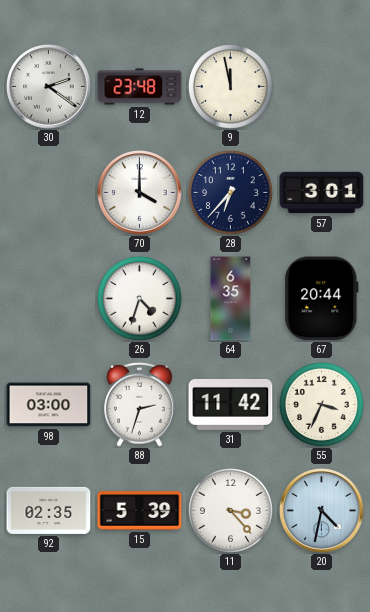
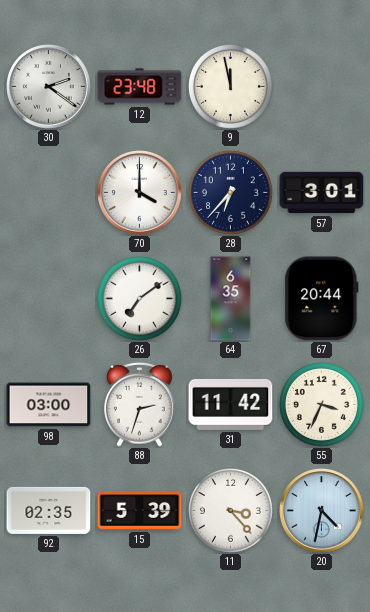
26: 4:33 -> 7:09
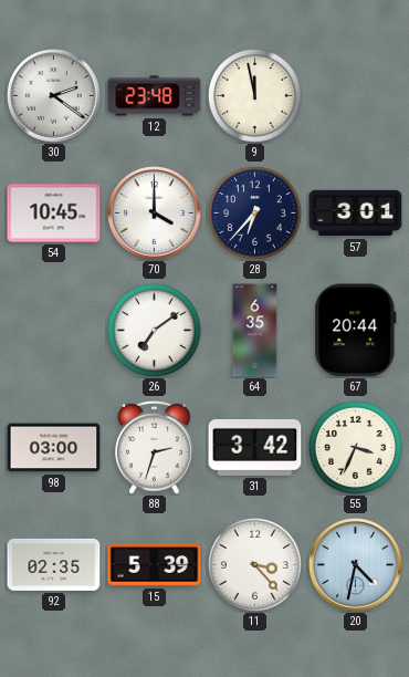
54: none -> 10:45
31: 11:42 -> 3:42
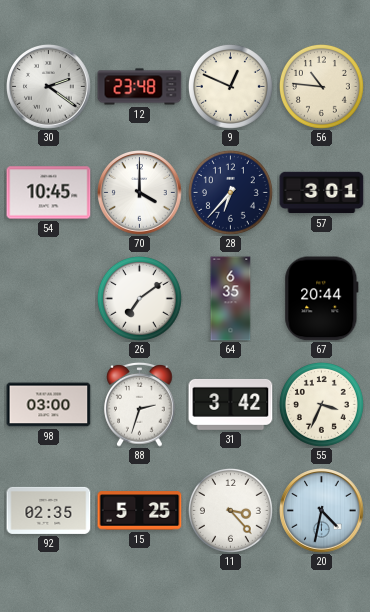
9: 11:58 -> 12:49
56: none -> 10:46
15: 5:39 -> 5:25
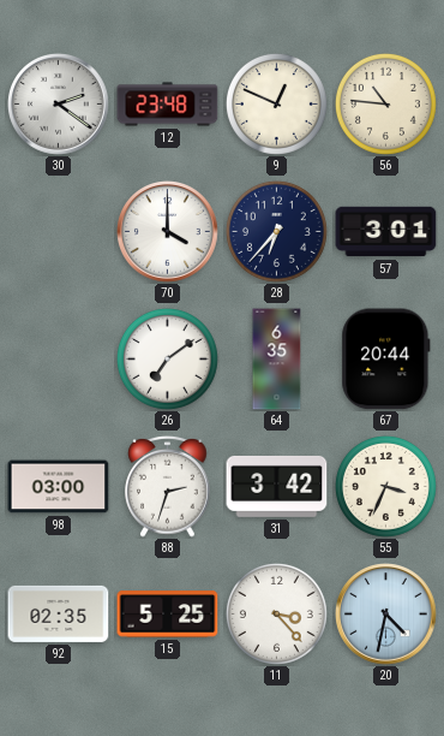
54: 10:45 -> none
